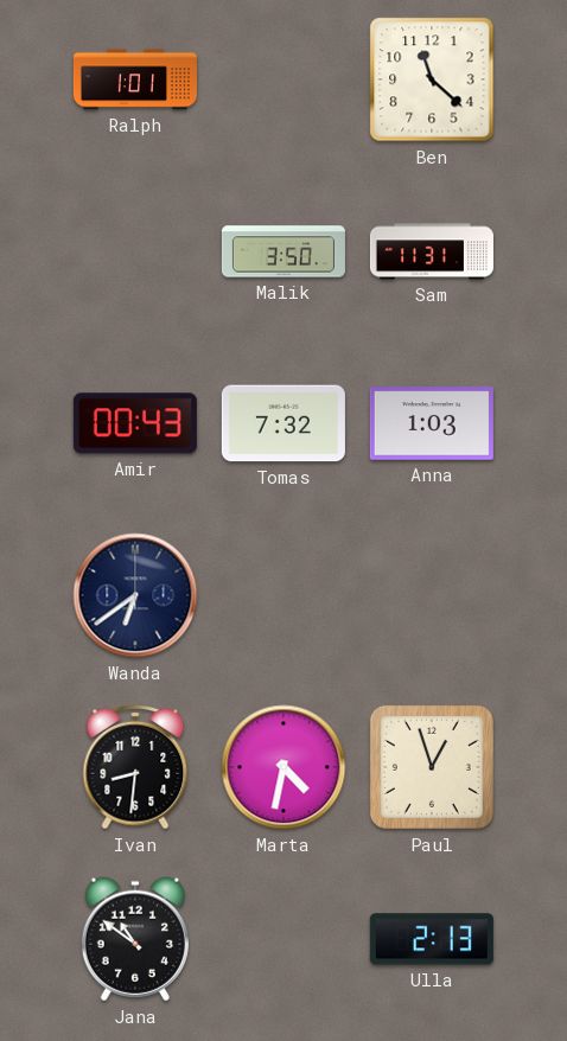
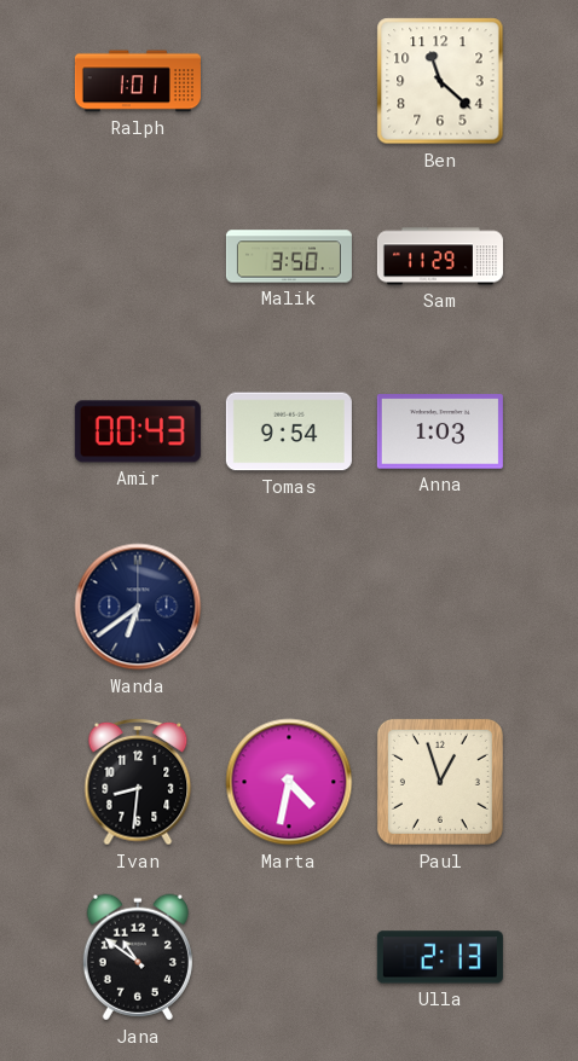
Sam: 11:31 -> 11:29
Tomas: 7:32 -> 9:54
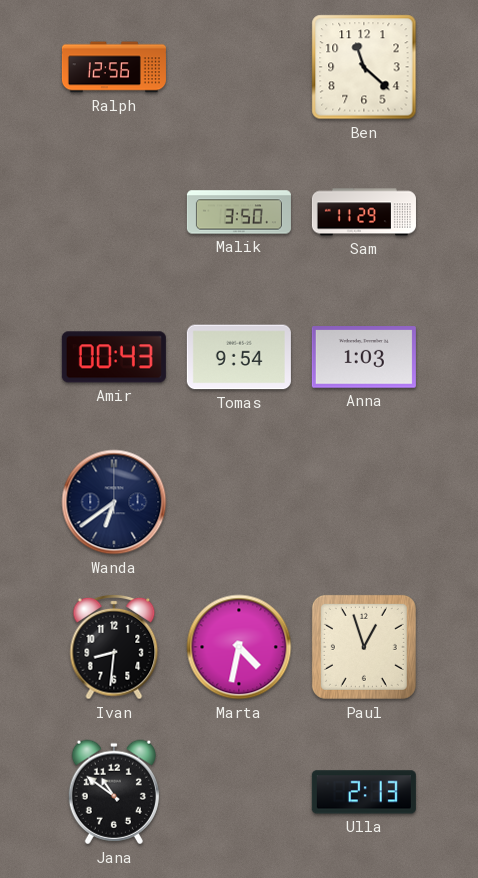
Ralph: 1:01 -> 12:56
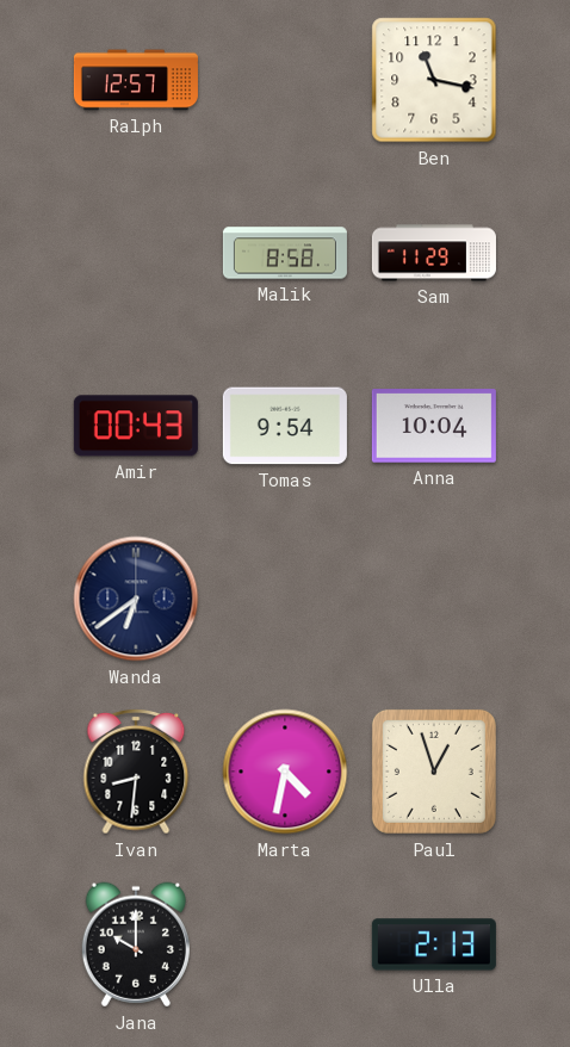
Ralph: 12:56 -> 12:57
Ben: 11:22 -> 11:17
Malik: 3:50 -> 8:58
Anna: 1:03 -> 10:04
Jana: 10:51 -> 10:00
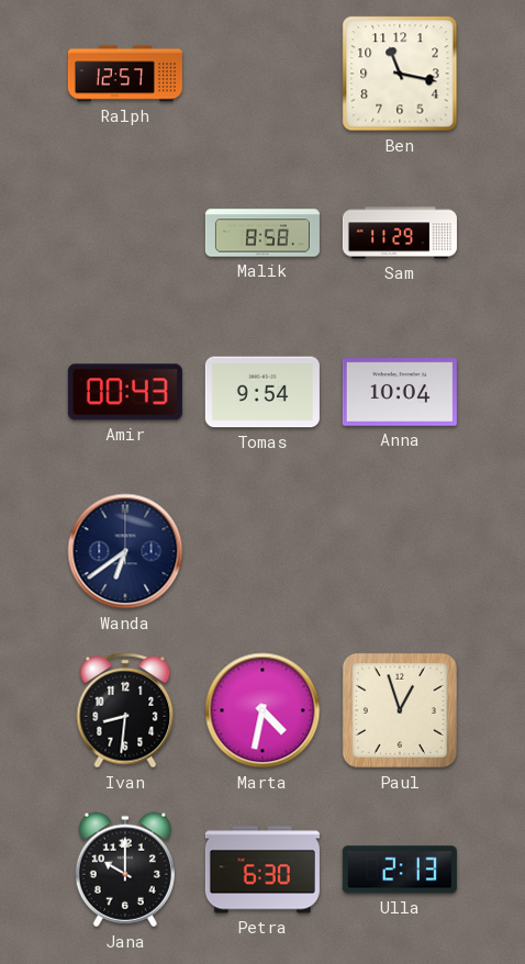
Petra: none -> 6:30
